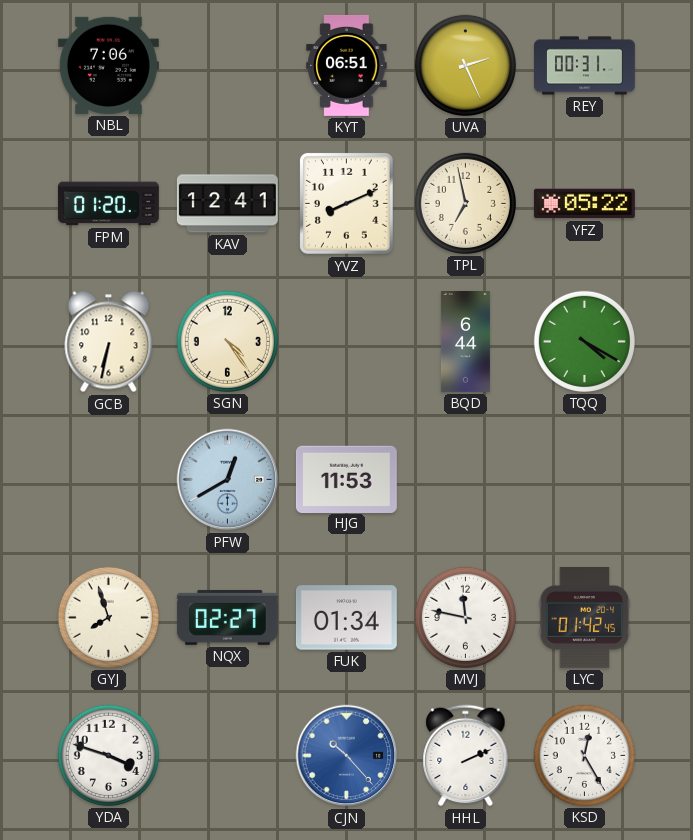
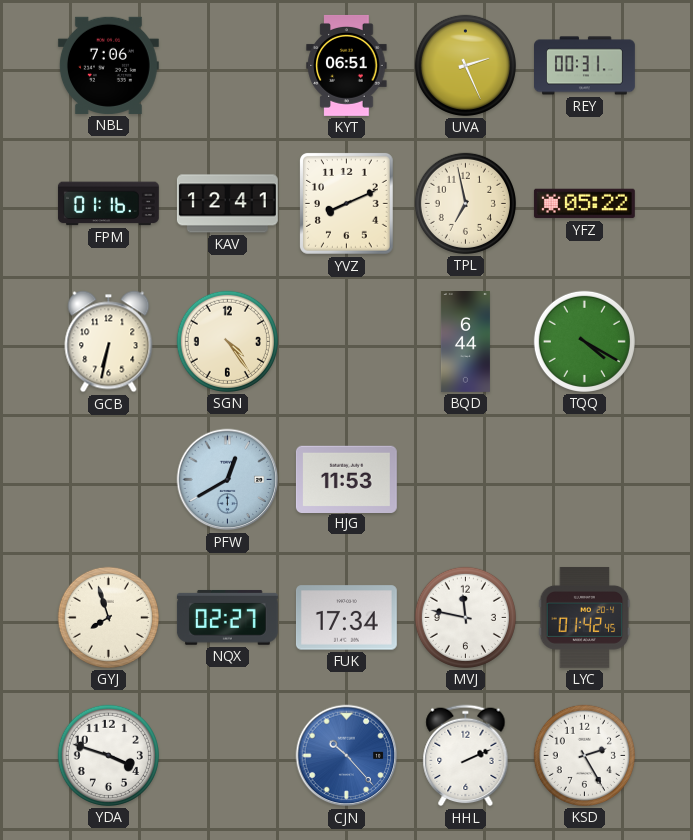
FPM: 01:20 -> 01:16
FUK: 01:34 -> 17:34
KSD: 12:25 -> 2:25
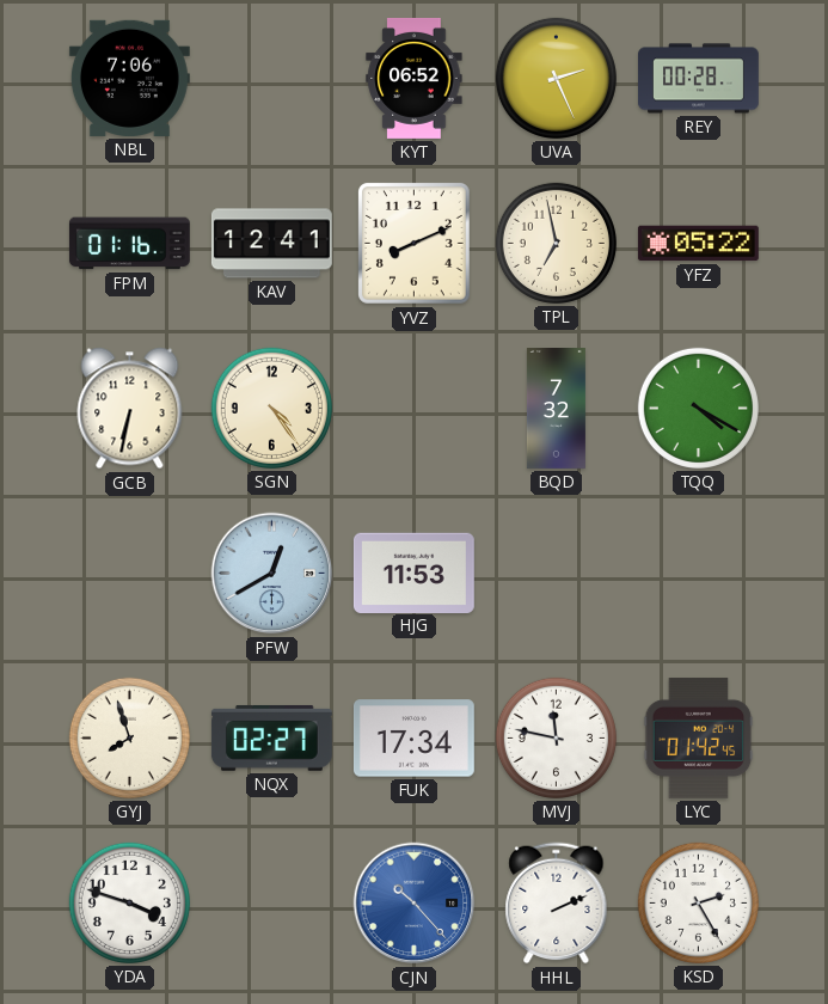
KYT: 06:51 -> 06:52
REY: 00:31 -> 00:28
BQD: 6:44 -> 7:32
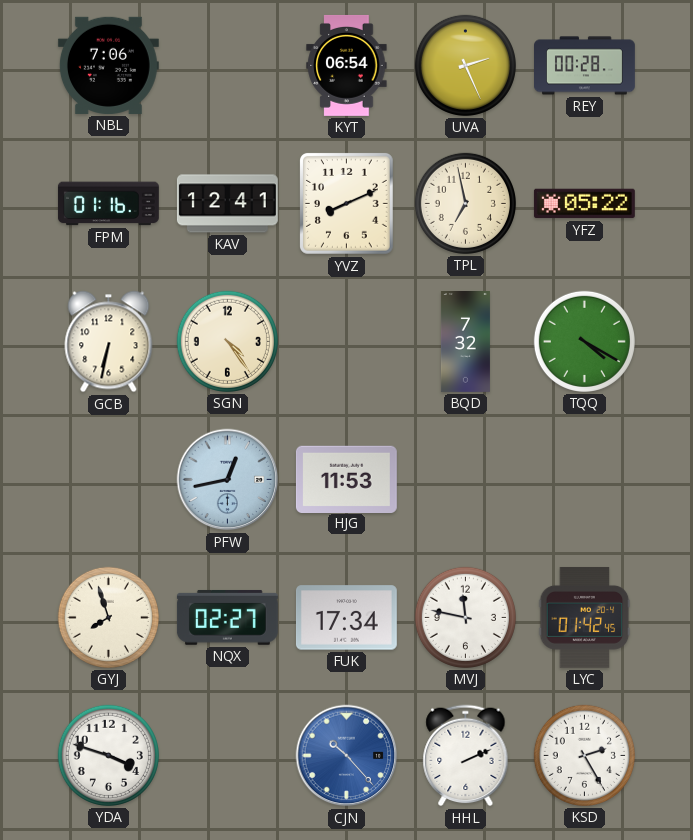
KYT: 06:52 -> 06:54
PFW: 12:40 -> 12:43
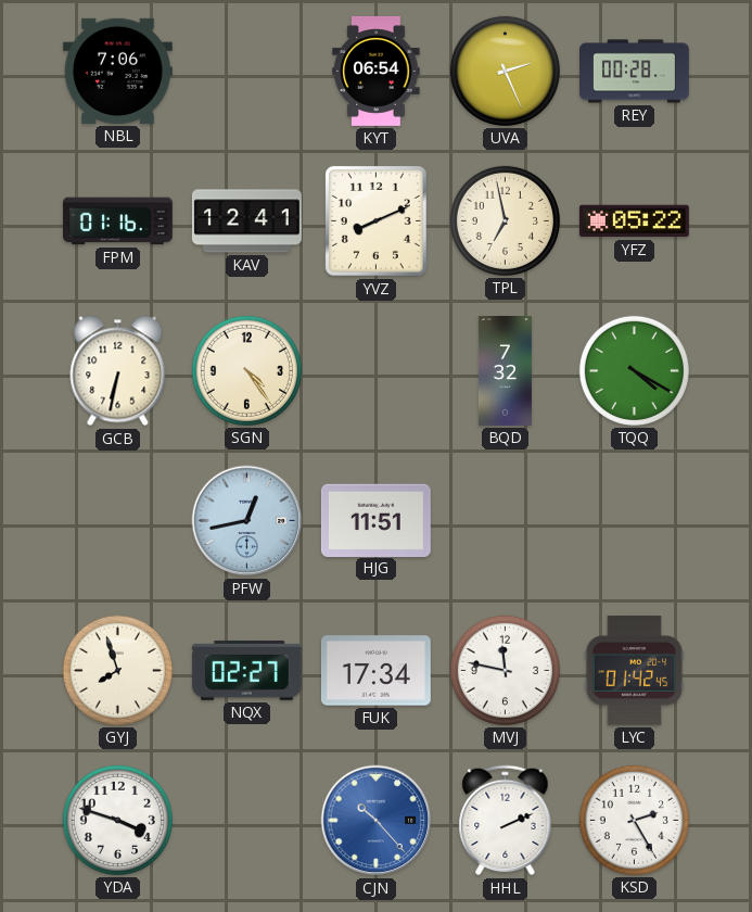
HJG: 11:53 -> 11:51
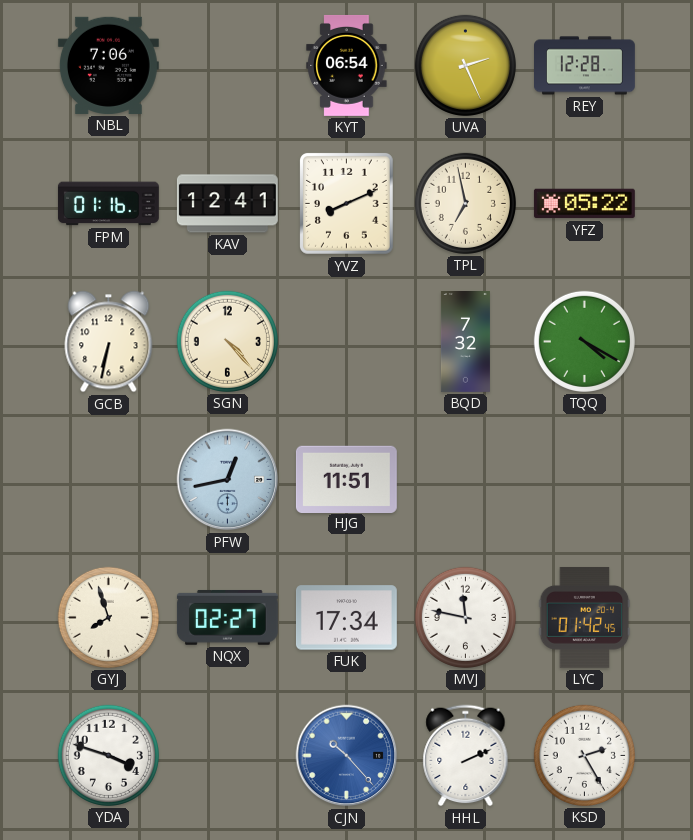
REY: 00:28 -> 12:28
SGN: 4:24 -> 4:23
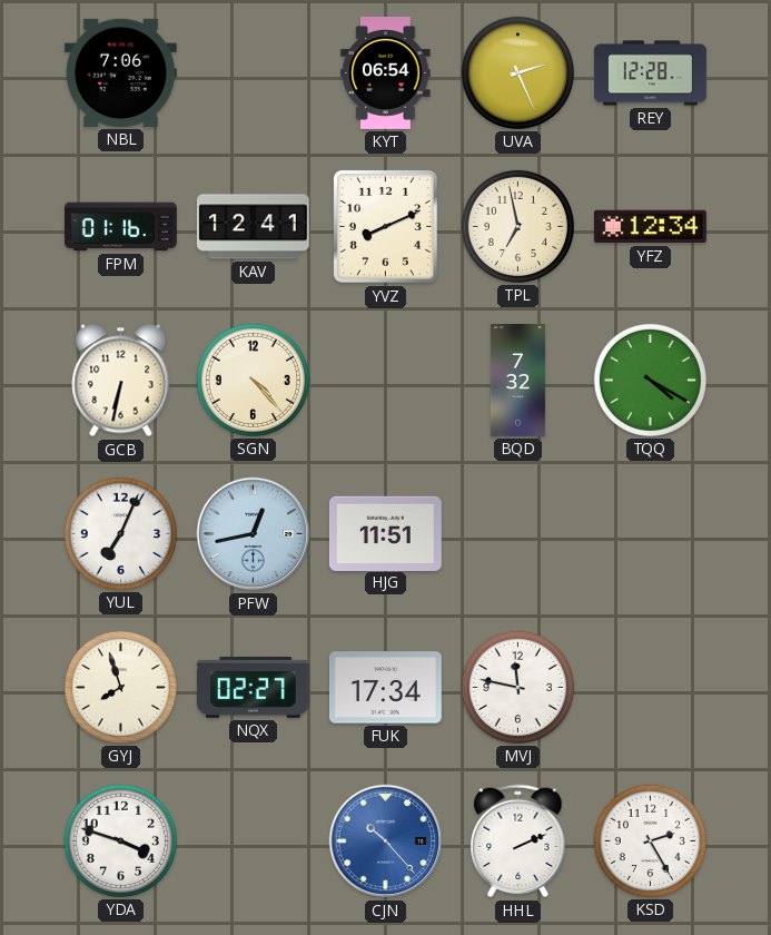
YFZ: 05:22 -> 12:34
YUL: none -> 7:04
LYC: 01:42 -> none
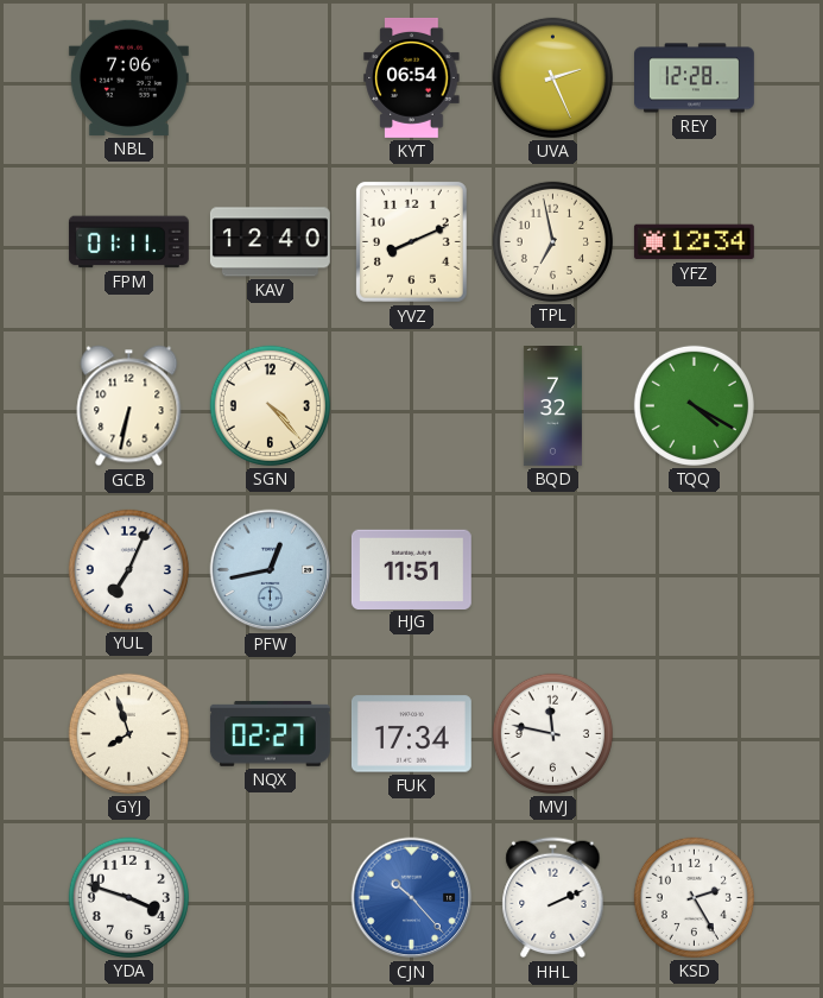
FPM: 01:16 -> 01:11
KAV: 12:41 -> 12:40
